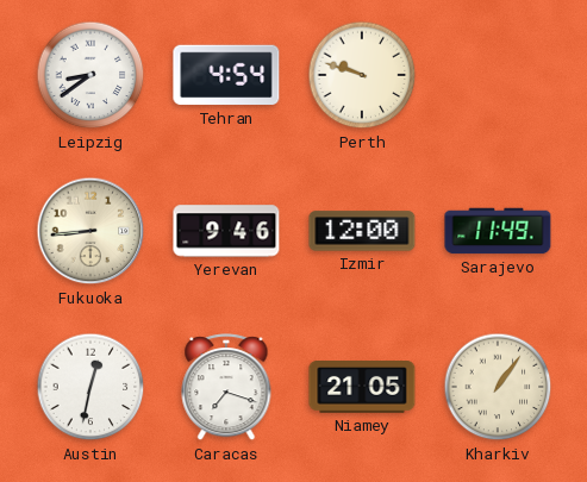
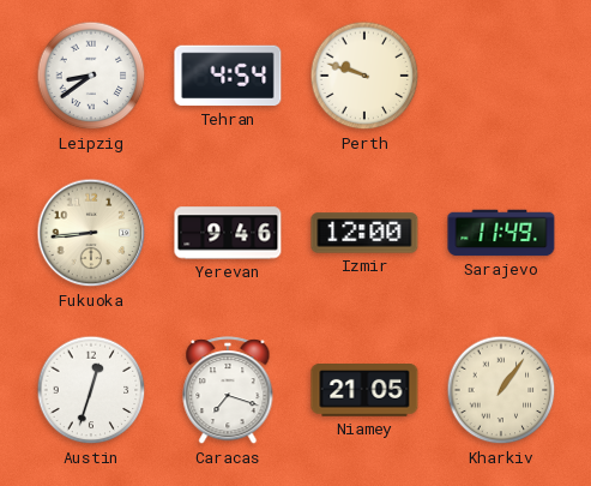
Austin: 12:32 -> 12:33
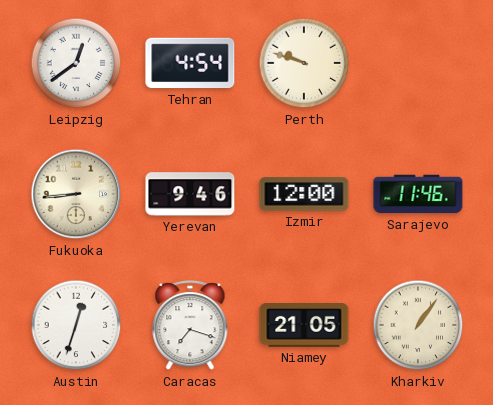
Leipzig: 8:39 -> 12:39
Sarajevo: 11:49 -> 11:46
